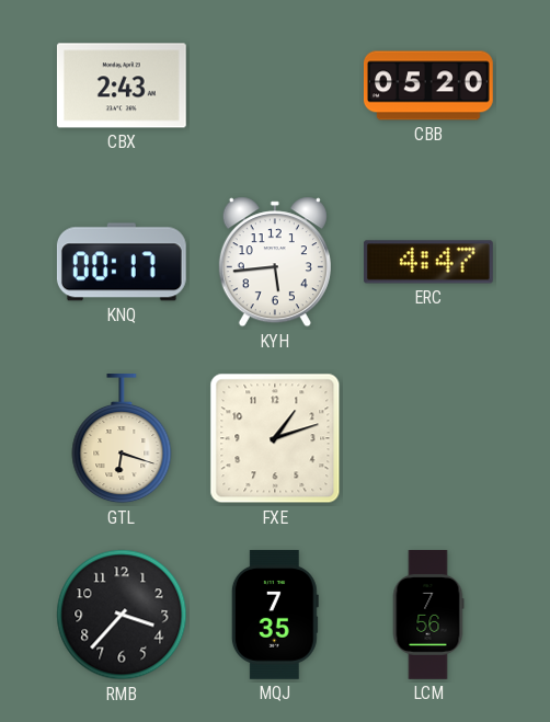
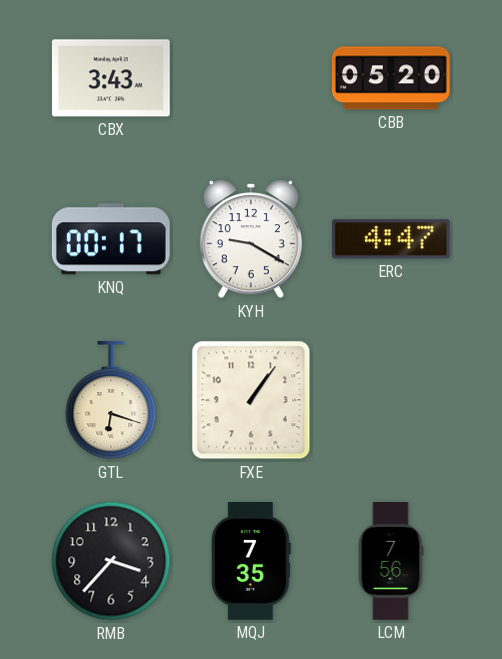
CBX: 2:43 -> 3:43
KYH: 5:44 -> 9:20
FXE: 1:12 -> 1:06
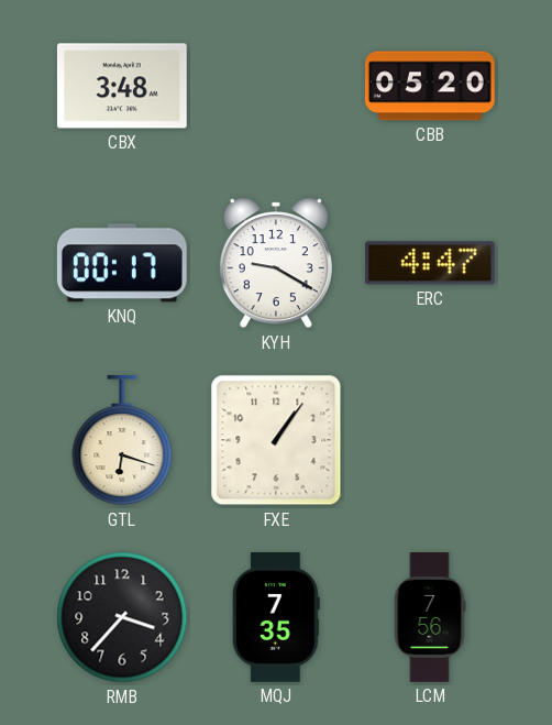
CBX: 3:43 -> 3:48
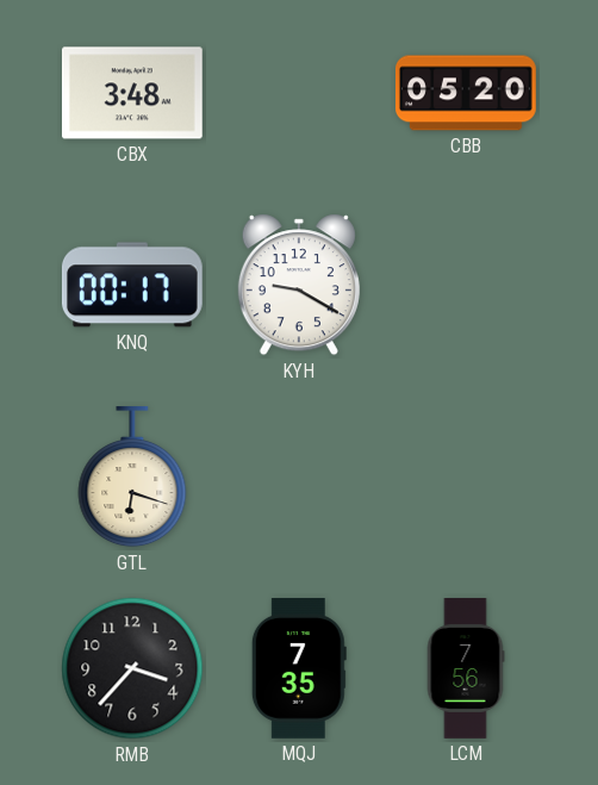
ERC: 4:47 -> none
FXE: 1:06 -> none
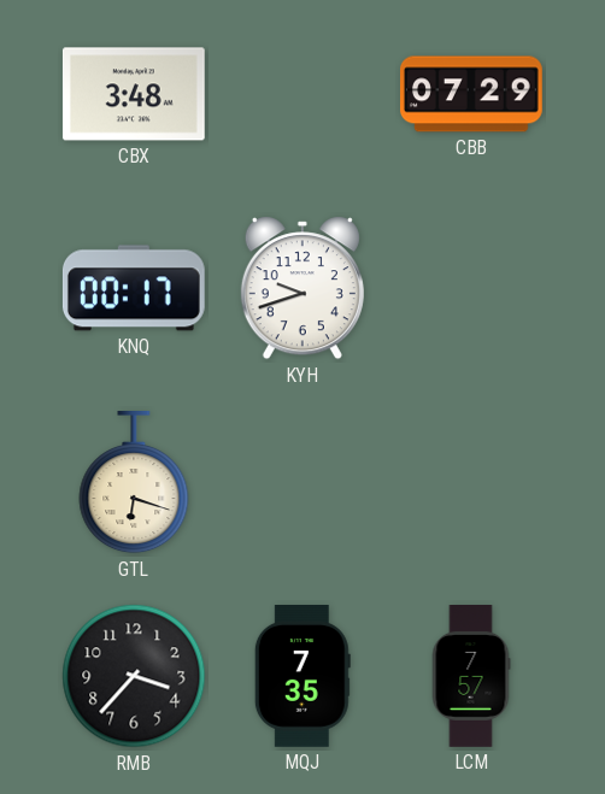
CBB: 05:20 -> 07:29
KYH: 9:20 -> 9:42
LCM: 7:56 -> 7:57
